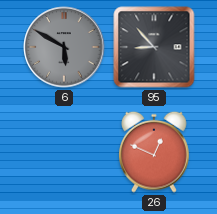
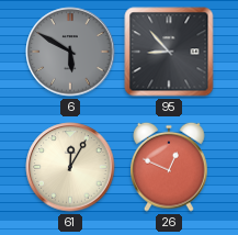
61: none -> 12:05
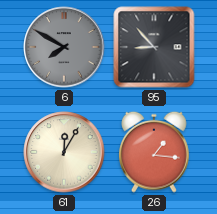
6: 5:50 -> 7:50
26: 12:49 -> 1:16
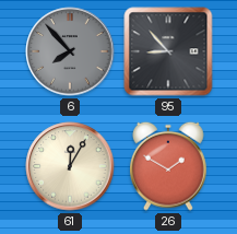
6: 7:50 -> 7:53
26: 1:16 -> 1:50
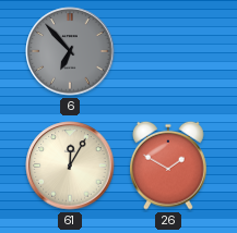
6: 7:53 -> 6:53
95: 8:53 -> none
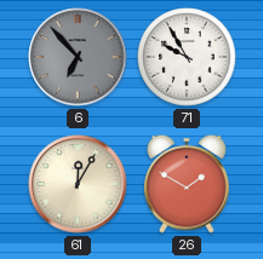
71: none -> 9:55
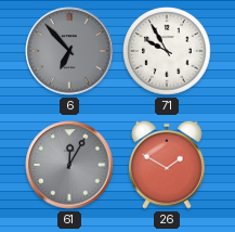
61 dial: cream -> grey
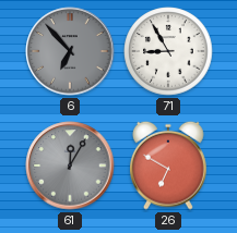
71: 9:55 -> 8:55
26: 1:50 -> 6:50
